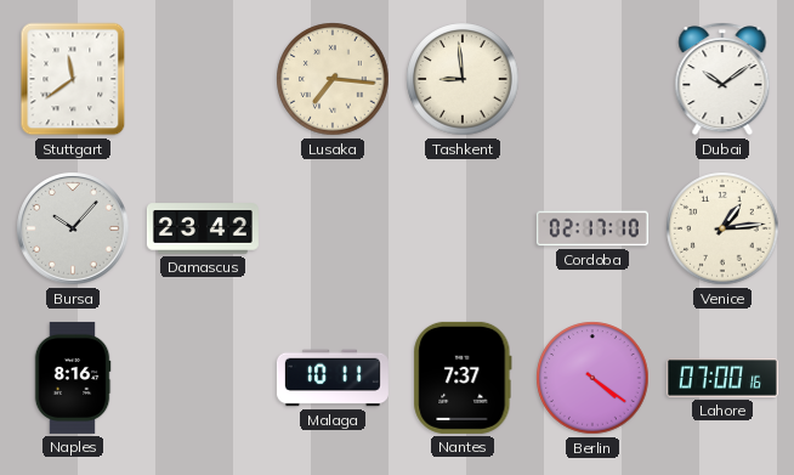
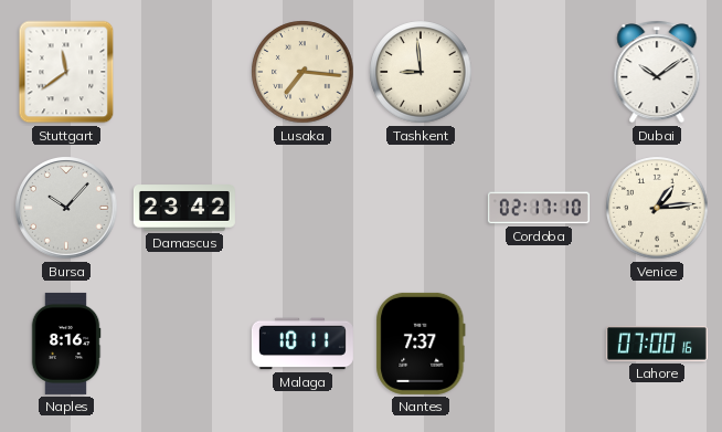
Berlin: 4:21 -> none
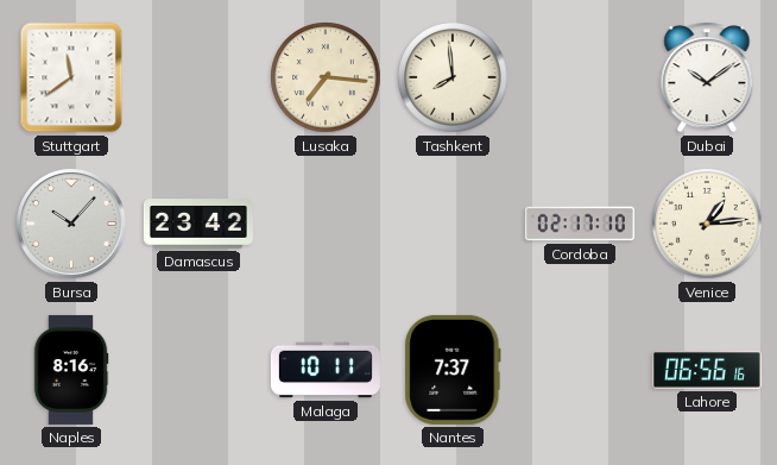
Tashkent: 8:59 -> 7:59
Lahore: 07:00 -> 06:56
